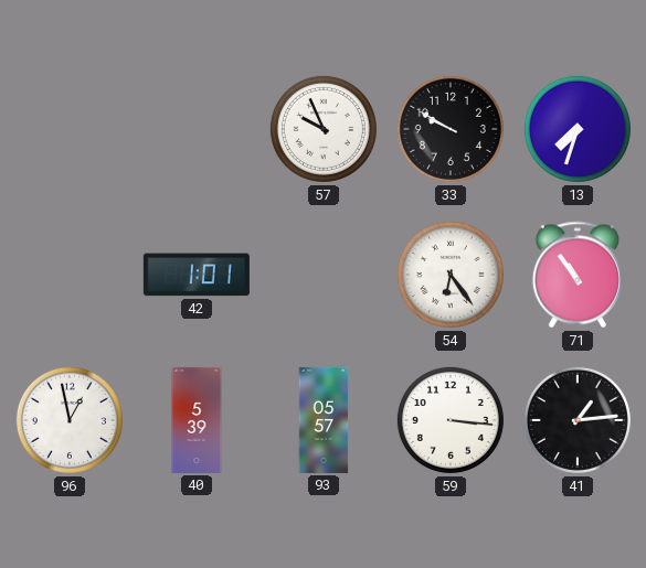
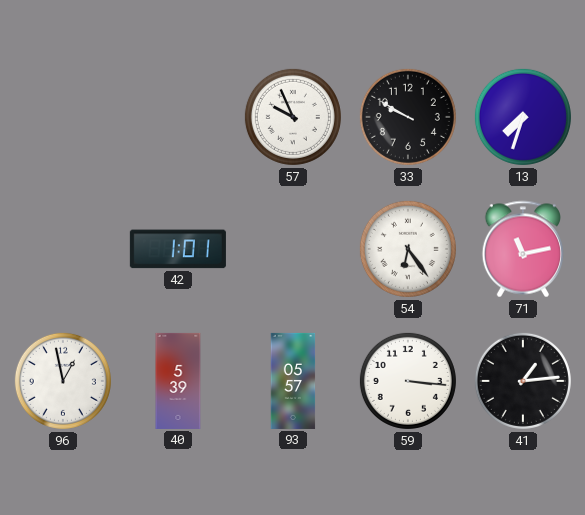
71: 10:54 -> 11:13
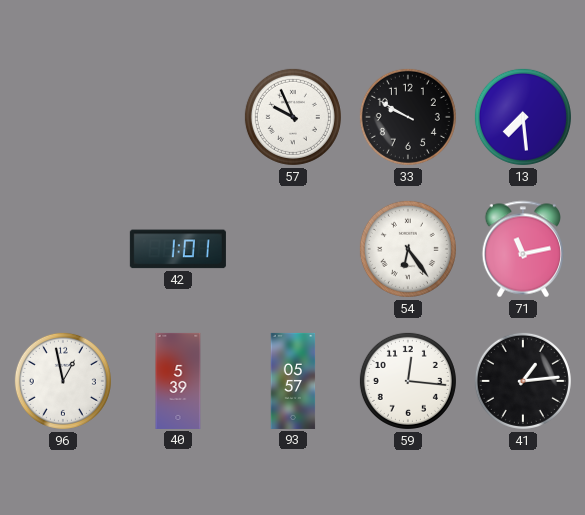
13: 7:33 -> 7:29
59: 3:16 -> 12:16
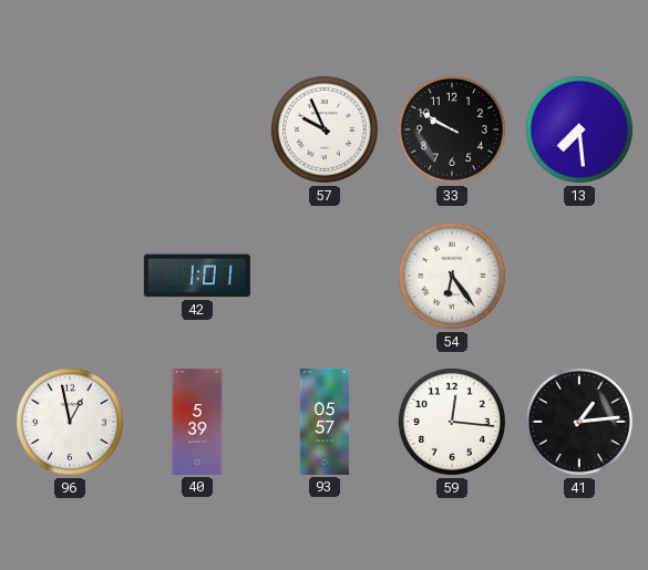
71: 11:13 -> none
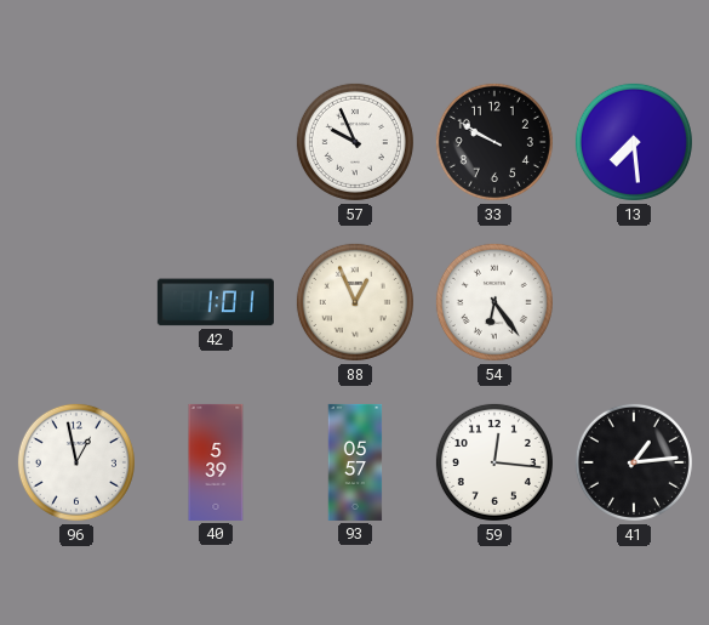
88: none -> 12:56
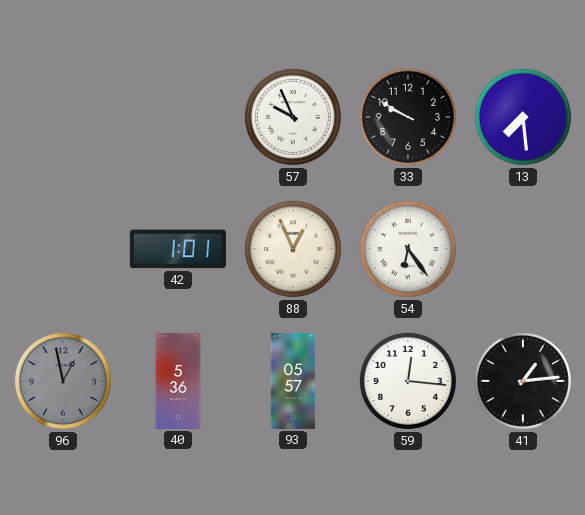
96 dial: white -> grey
40: 5:39 -> 5:36
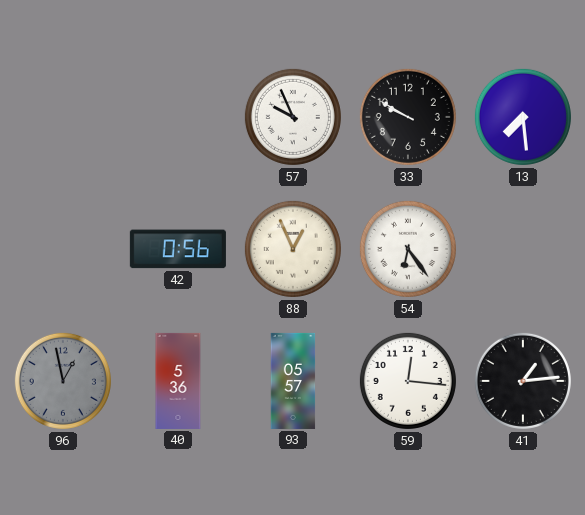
42: 1:01 -> 0:56
